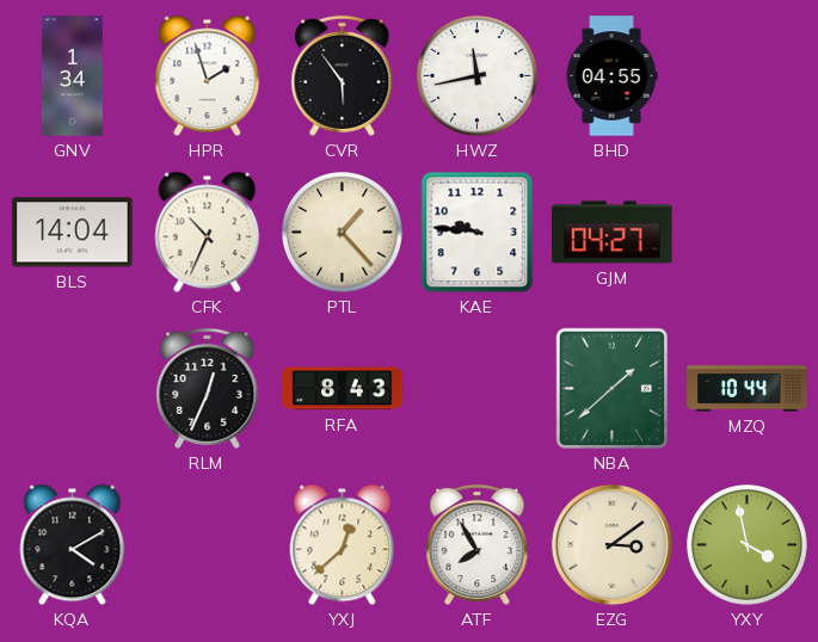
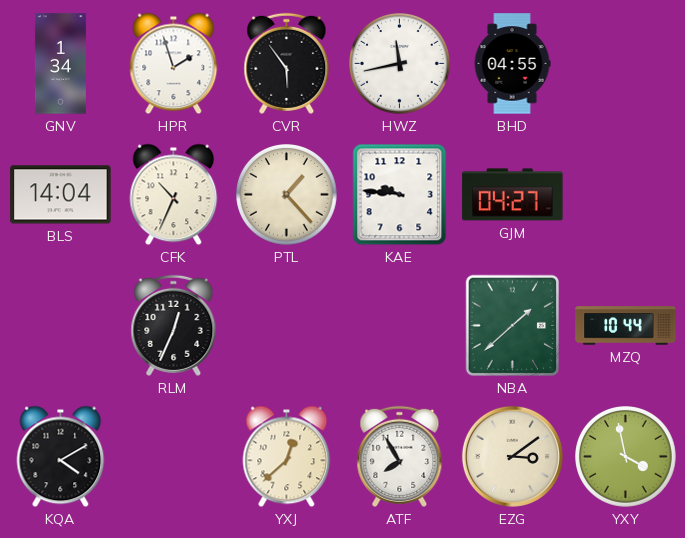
RFA: 8:43 -> none
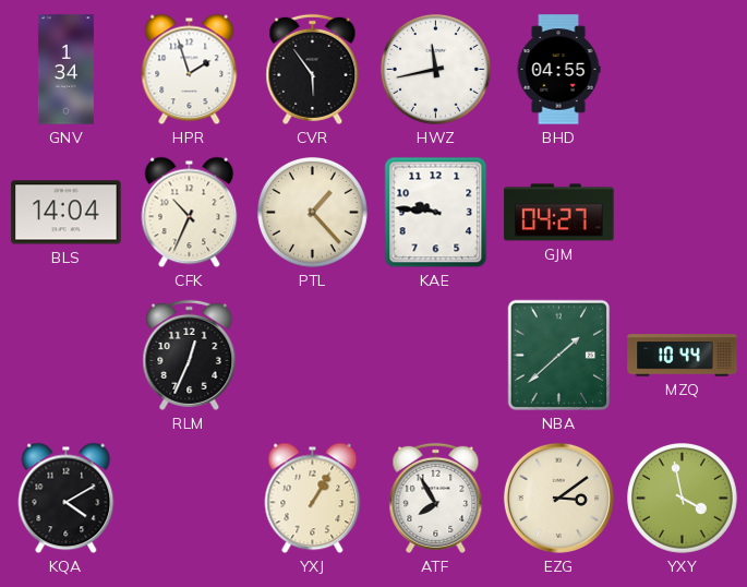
YXJ: 12:38 -> 1:05
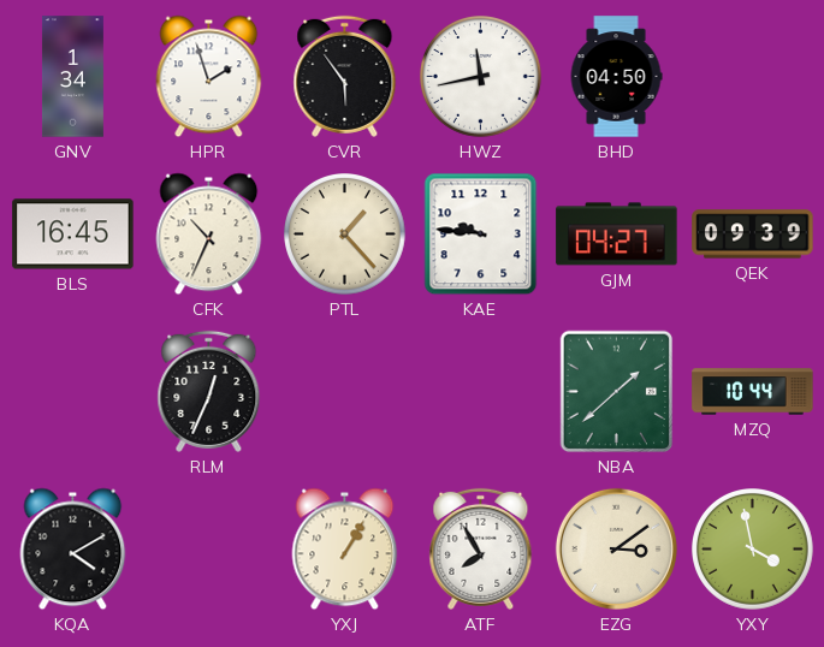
BHD: 04:55 -> 04:50
BLS: 14:04 -> 16:45
QEK: none -> 09:39
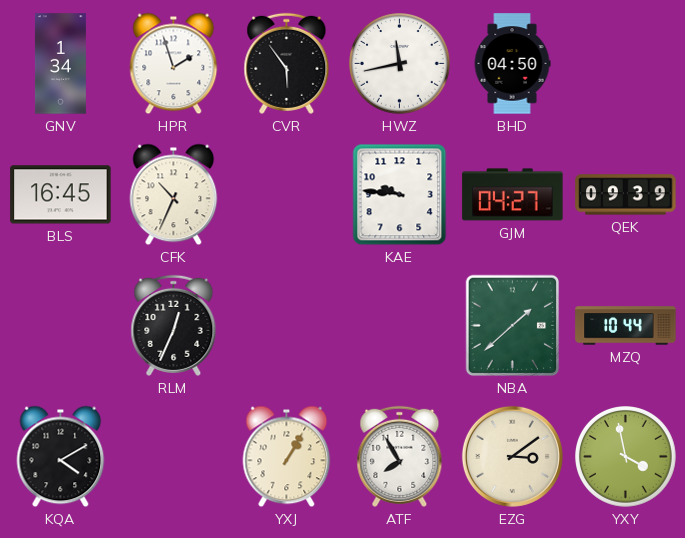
PTL: 1:23 -> none
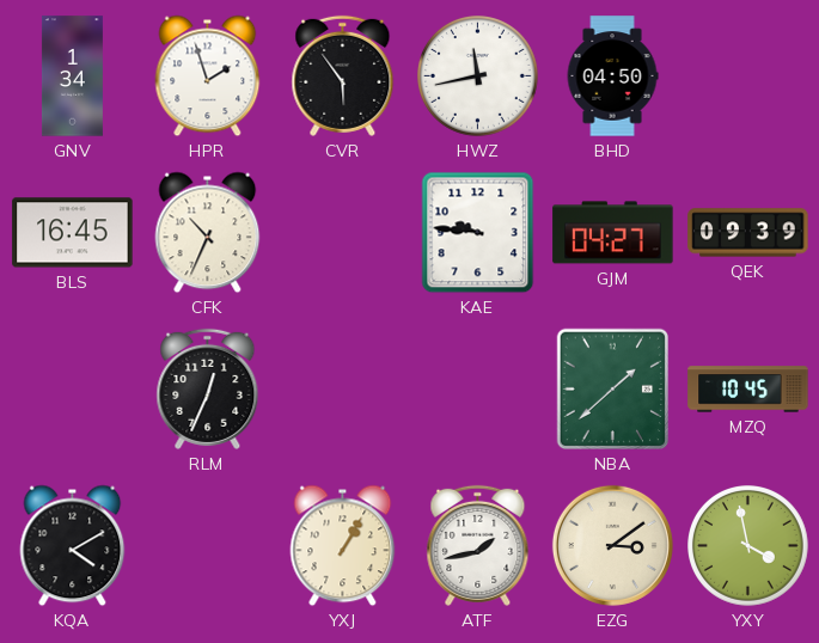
MZQ: 10:44 -> 10:45
ATF: 7:55 -> 1:43
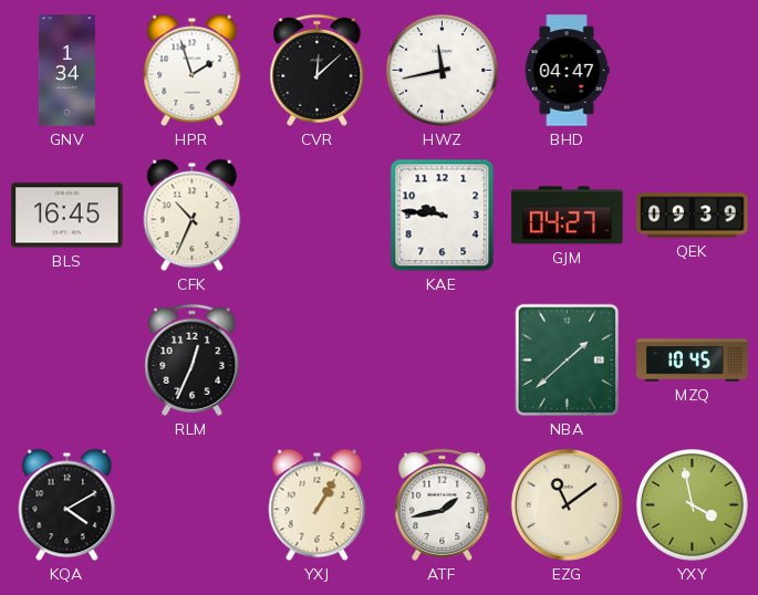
CVR: 5:54 -> 12:08
BHD: 04:50 -> 04:47
EZG: 3:09 -> 11:09
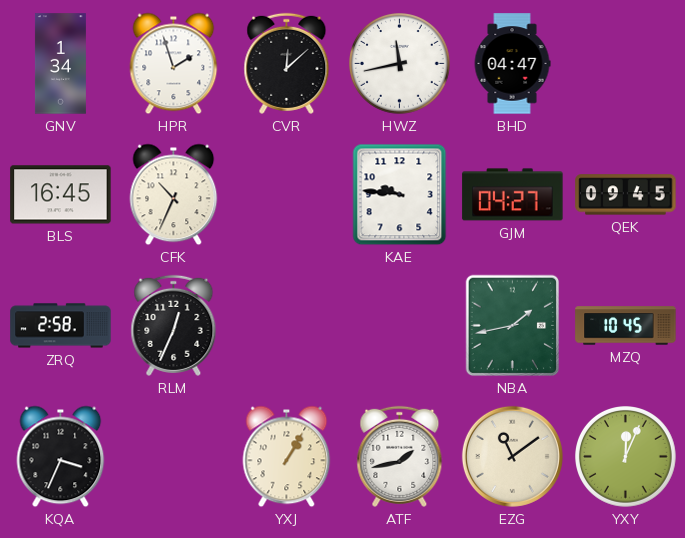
QEK: 09:39 -> 09:45
ZRQ: none -> 2:58
NBA: 1:38 -> 1:43
KQA: 4:10 -> 3:34
YXY: 3:58 -> 12:04
